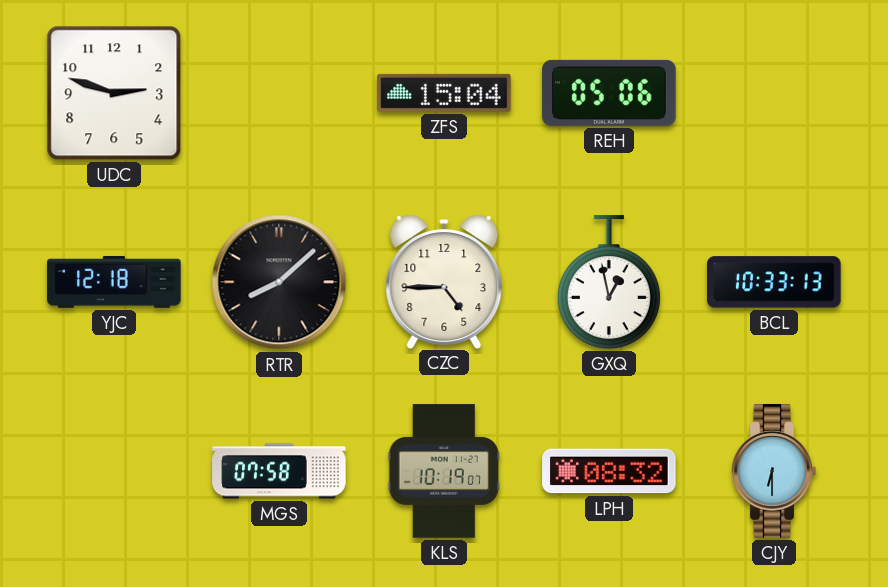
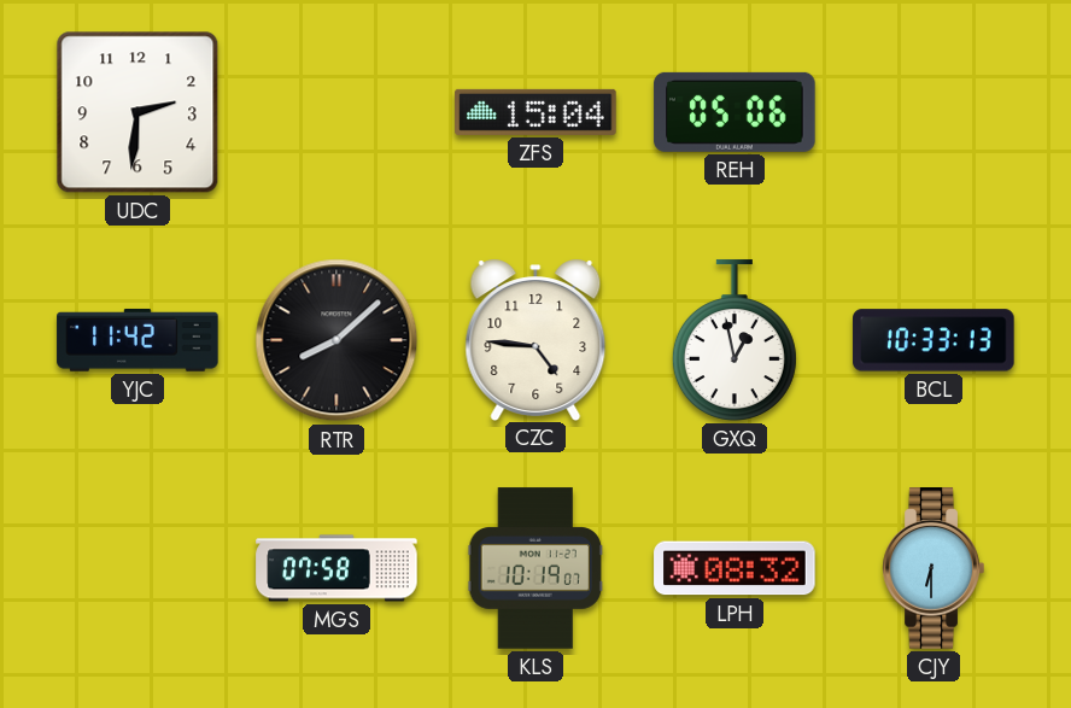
UDC: 2:48 -> 2:31
YJC: 12:18 -> 11:42
CZC: 4:45 -> 4:46
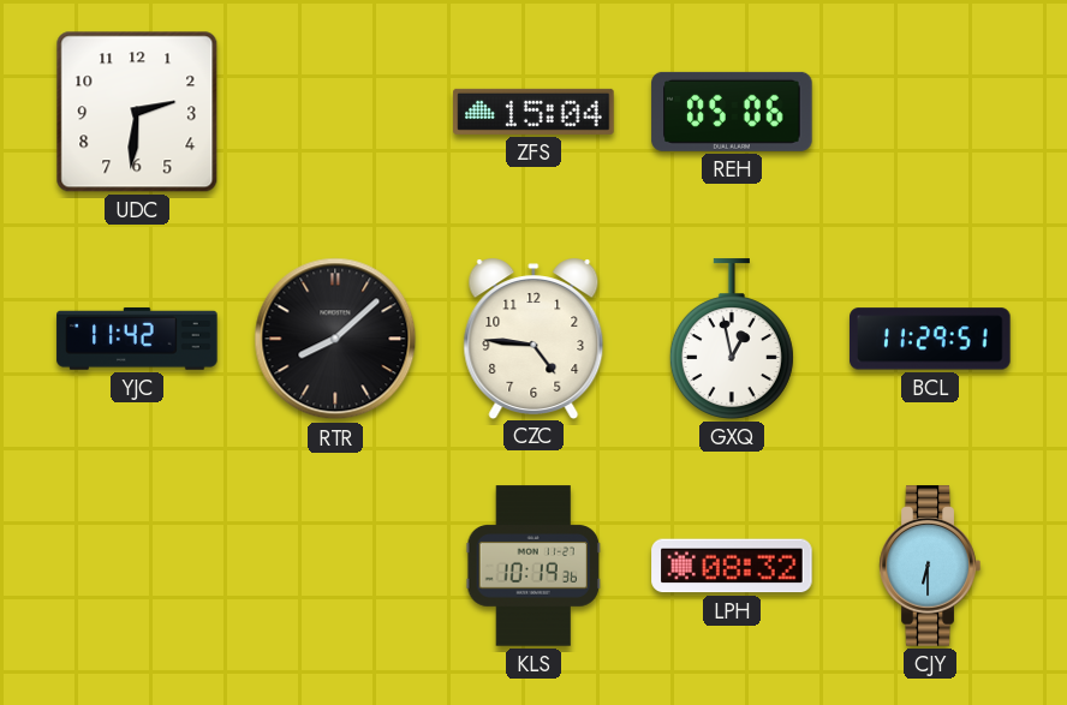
BCL: 10:33 -> 11:29
MGS: 07:58 -> none
KLS: 10:19:07 -> 10:19:36
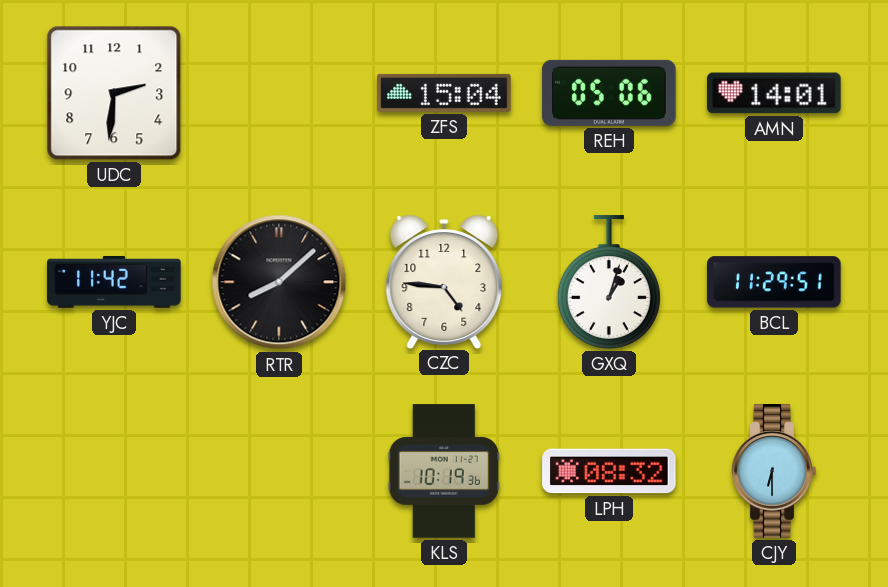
AMN: none -> 14:01
GXQ: 12:58 -> 1:03
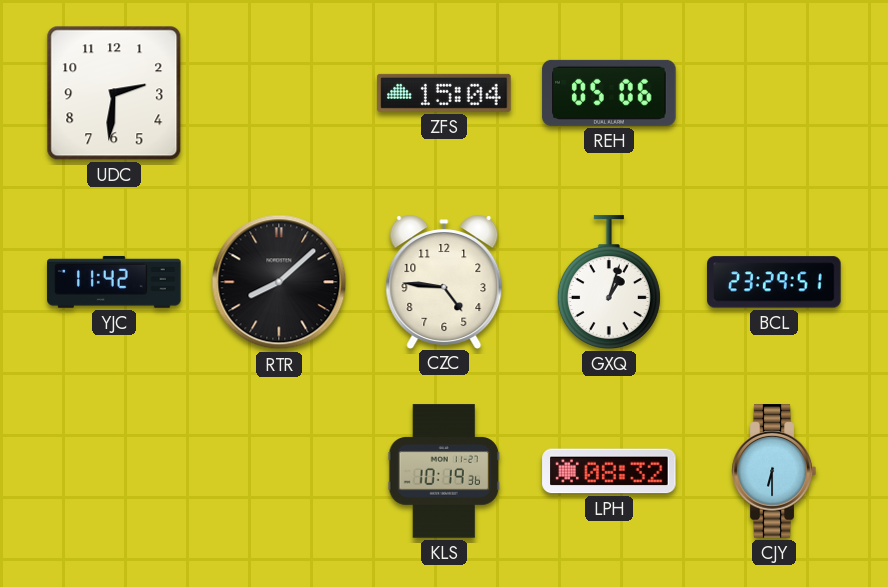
AMN: 14:01 -> none
BCL: 11:29 -> 23:29
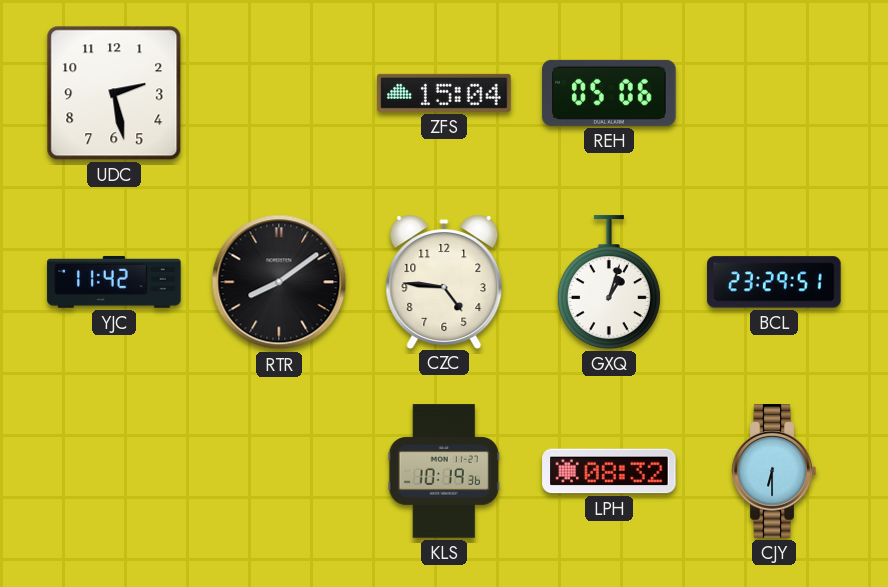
UDC: 2:31 -> 2:28
RTR: 8:08 -> 8:09
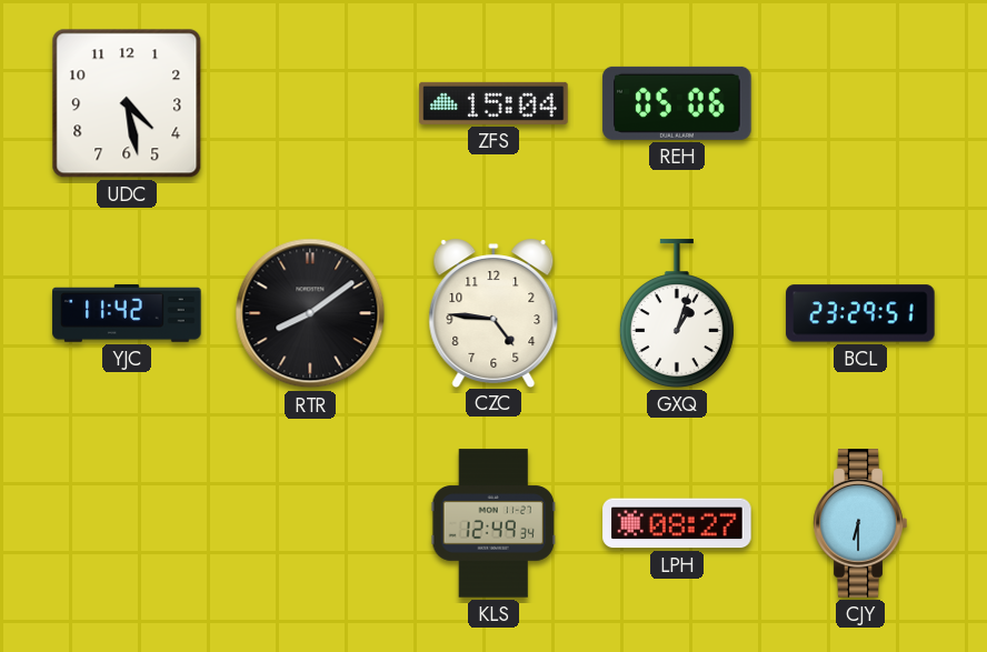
UDC: 2:28 -> 4:28
KLS: 10:19 -> 12:49
LPH: 08:32 -> 08:27
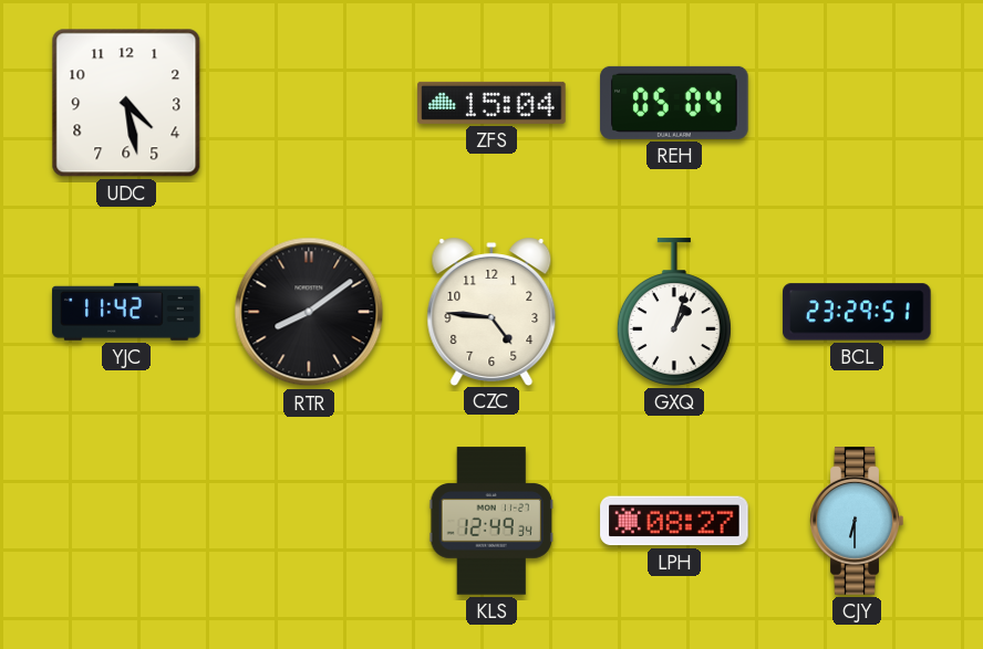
REH: 05:06 -> 05:04
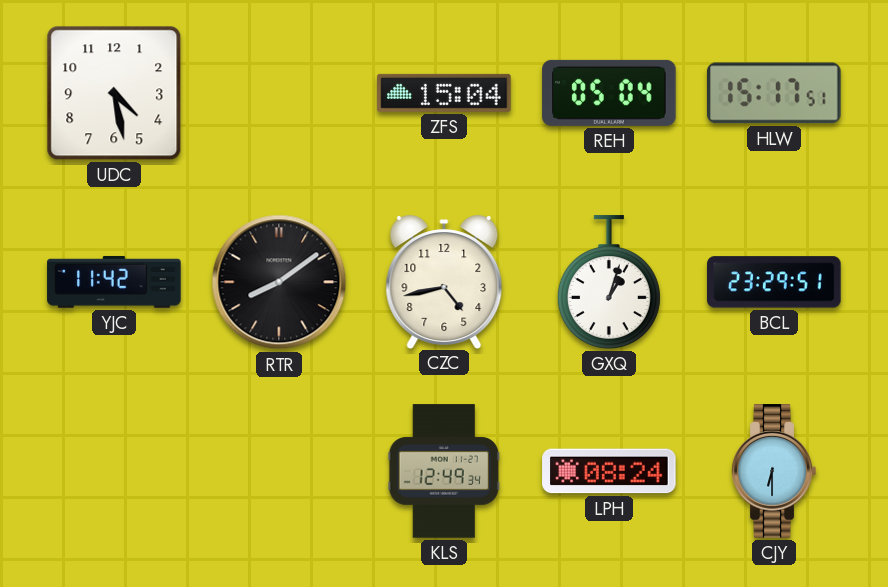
HLW: none -> 15:17
CZC: 4:46 -> 4:43
LPH: 08:27 -> 08:24
